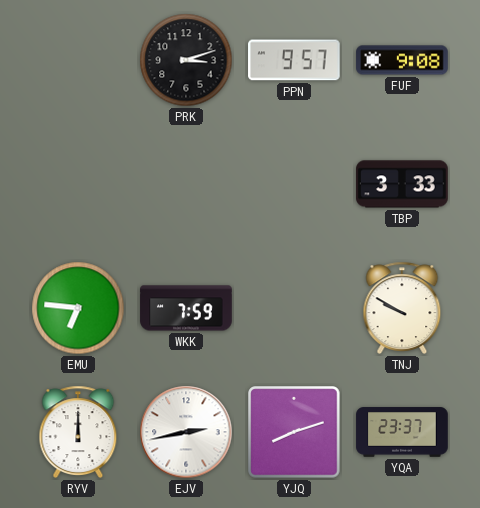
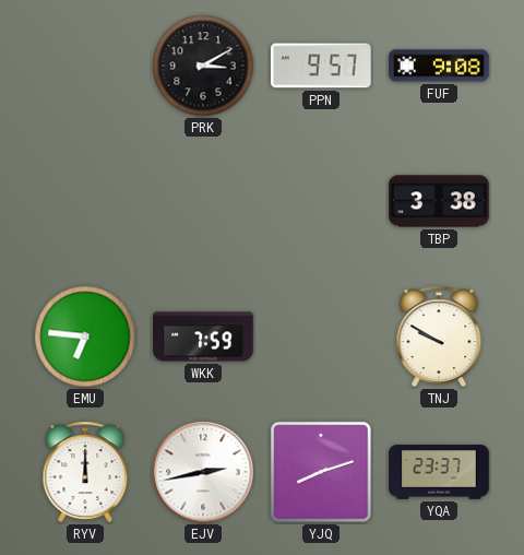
PRK: 3:12 -> 3:10
TBP: 3:33 -> 3:38
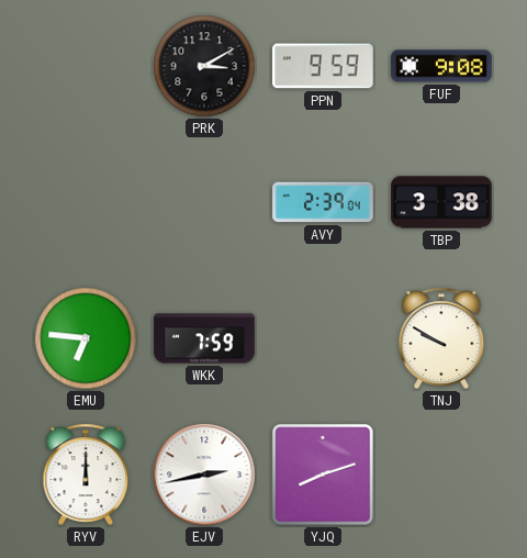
PPN: 9:57 -> 9:59
AVY: none -> 2:39
YQA: 23:37 -> none
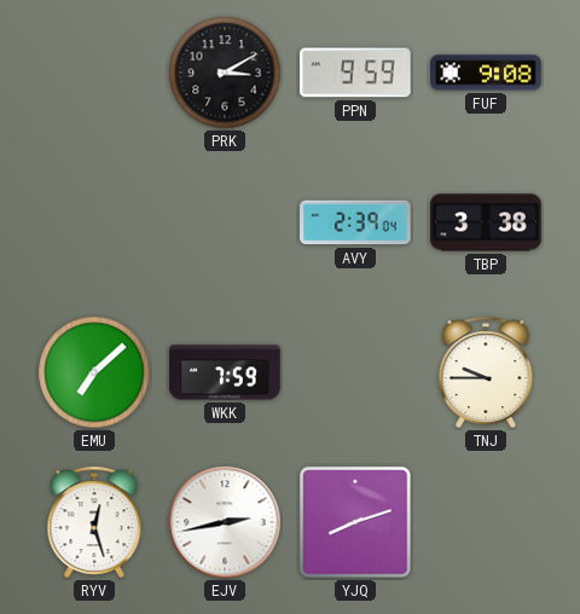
EMU: 6:46 -> 7:08
TNJ: 9:50 -> 9:45
RYV: 12:00 -> 12:27
